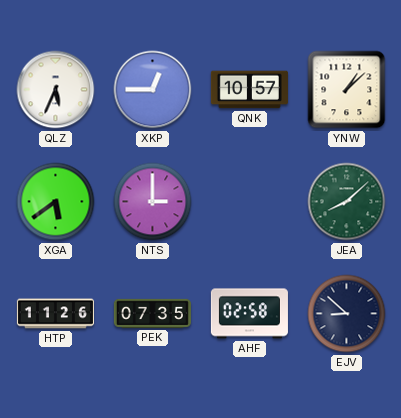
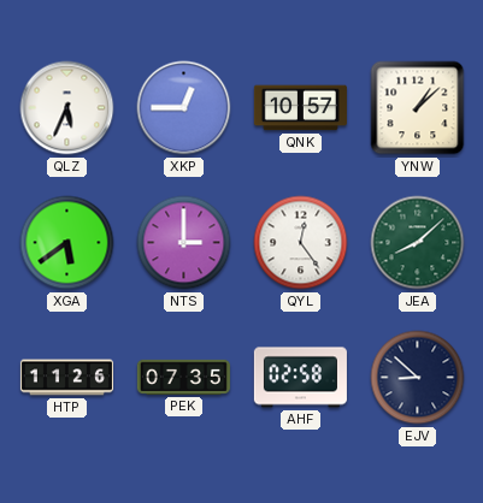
QYL: none -> 12:24
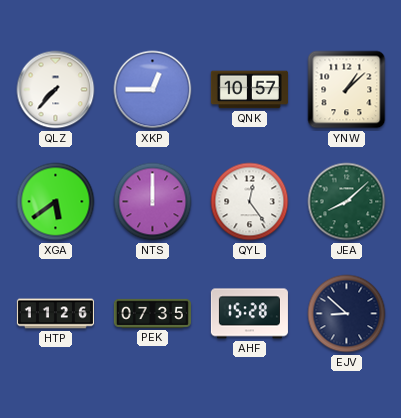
QLZ: 5:34 -> 7:37
NTS: 3:00 -> 12:00
AHF: 02:58 -> 15:28
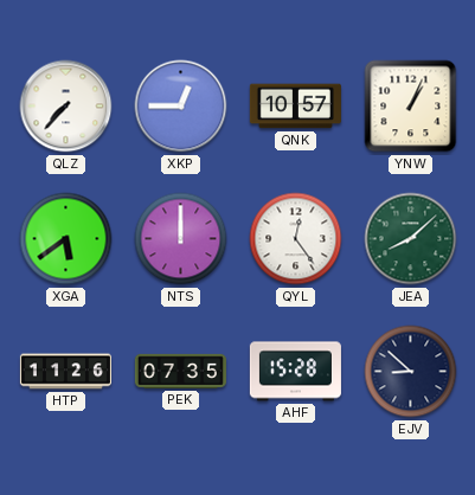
YNW: 1:08 -> 1:04
